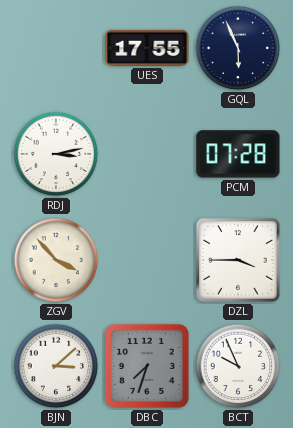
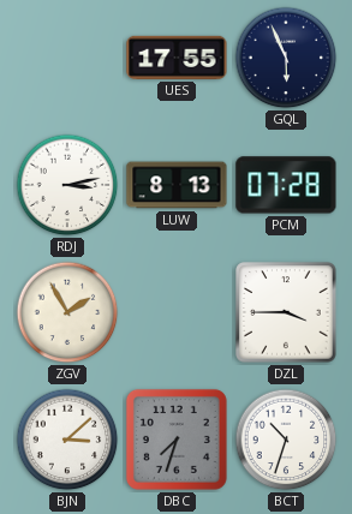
LUW: none -> 8:13
ZGV: 3:53 -> 1:55
BCT: 9:56 -> 10:33
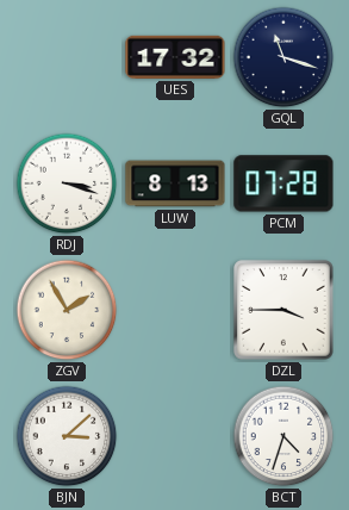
UES: 17:55 -> 17:32
GQL: 5:56 -> 11:18
RDJ: 3:13 -> 3:18
DBC: 7:33 -> none
BCT: 10:33 -> 4:33
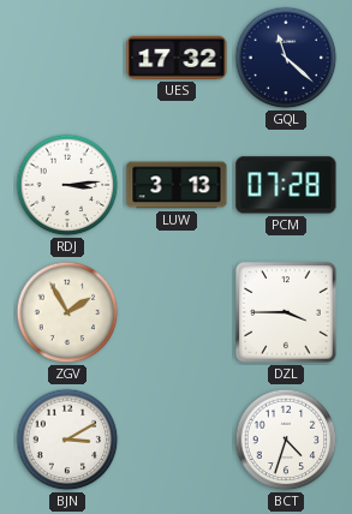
GQL: 11:18 -> 11:22
RDJ: 3:18 -> 3:14
LUW: 8:13 -> 3:13
BJN: 3:08 -> 3:10
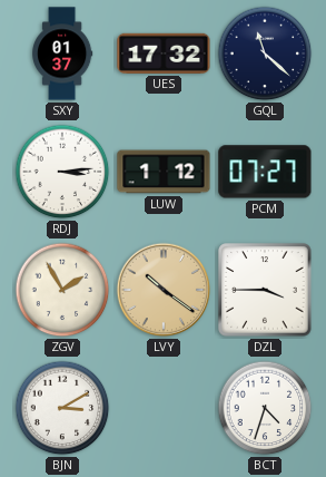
SXY: none -> 01:37
LUW: 3:13 -> 1:12
PCM: 07:28 -> 07:27
LVY: none -> 10:21
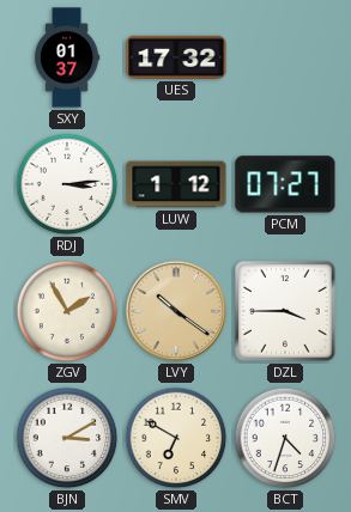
GQL: 11:22 -> none
SMV: none -> 6:50
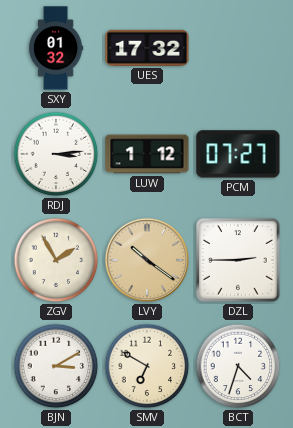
SXY: 01:37 -> 01:32
DZL: 3:45 -> 2:45
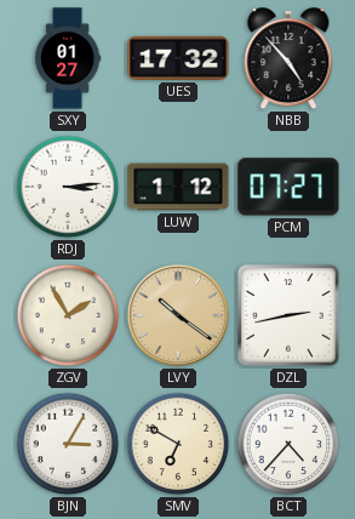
SXY: 01:32 -> 01:27
NBB: none -> 4:53
DZL: 2:45 -> 2:43
BJN: 3:10 -> 3:05
BCT: 4:33 -> 4:37
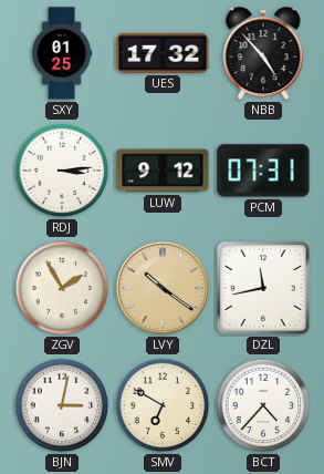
SXY: 01:27 -> 01:25
LUW: 1:12 -> 9:12
PCM: 07:27 -> 07:31
DZL: 2:43 -> 11:43
BJN: 3:05 -> 3:02
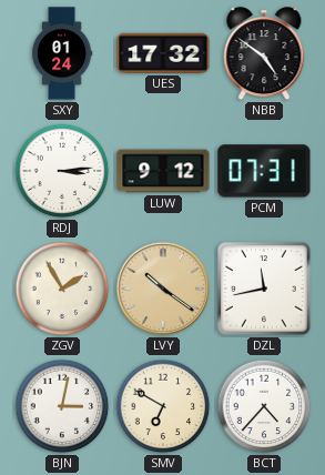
SXY: 01:25 -> 01:24
NBB: 4:53 -> 4:51
